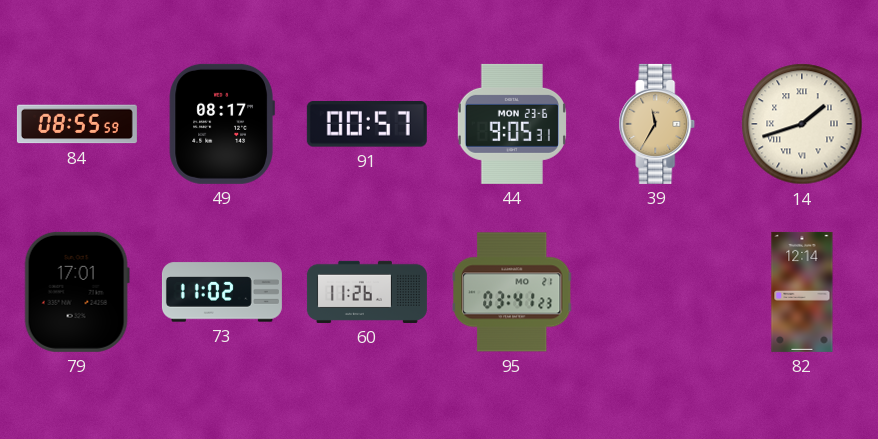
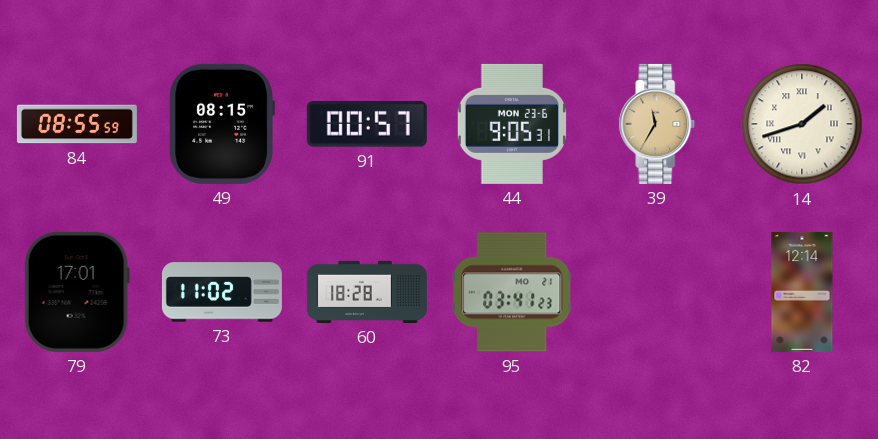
49: 08:17 -> 08:15
60: 11:26 -> 18:28
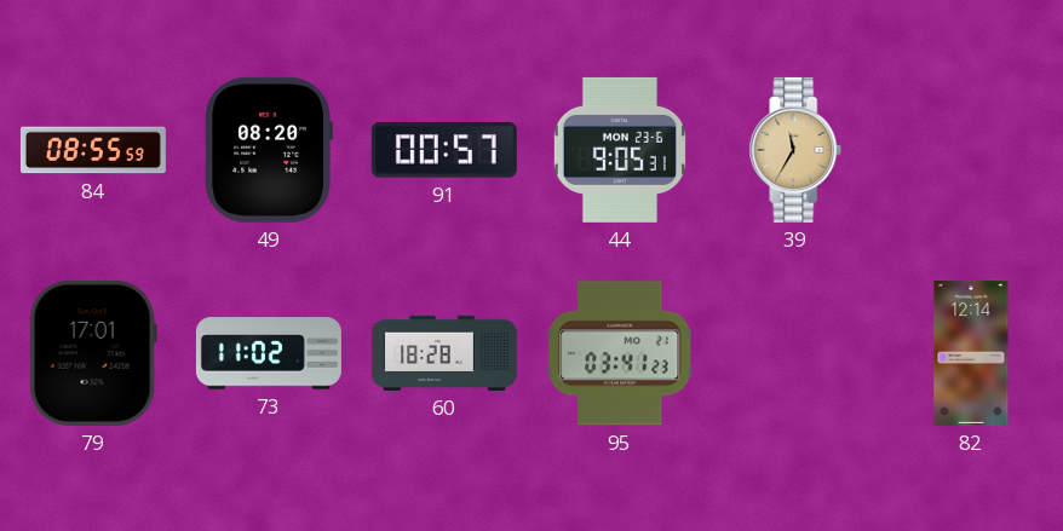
49: 08:15 -> 08:20
14: 1:42 -> none
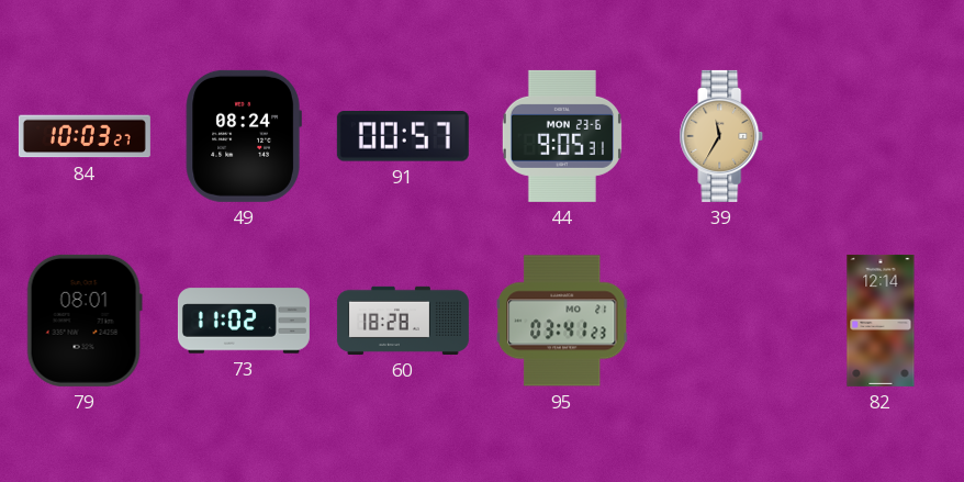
84: 08:55 -> 10:03
49: 08:20 -> 08:24
79: 17:01 -> 08:01
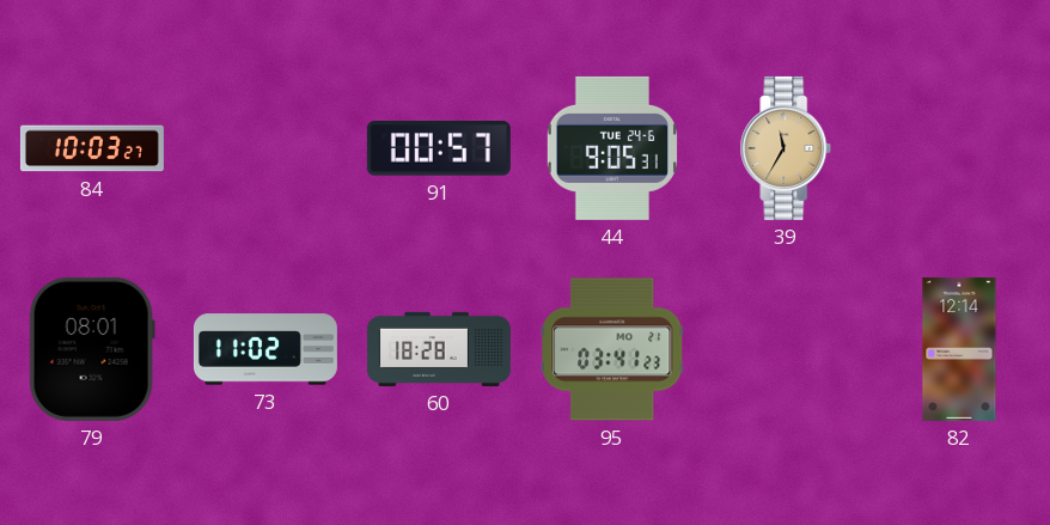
49: 08:24 -> none
44 date: MON 23-6 -> TUE 24-6
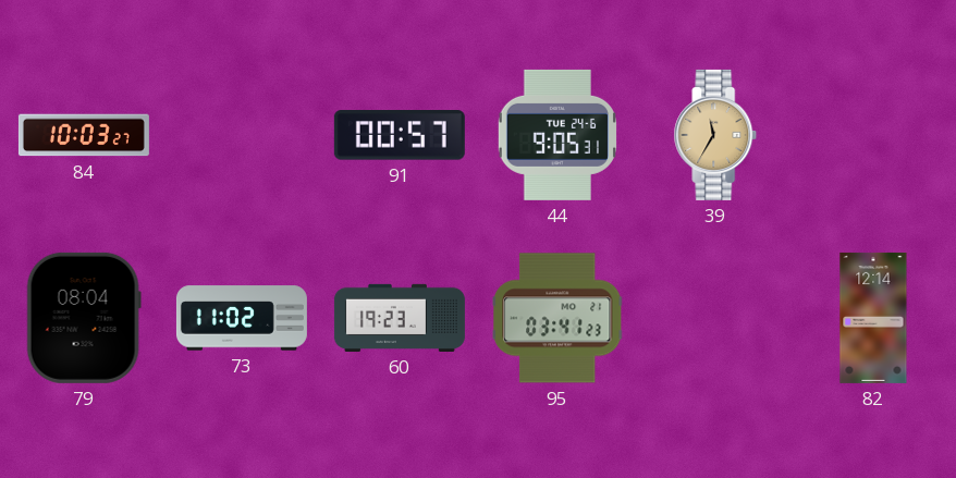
79: 08:01 -> 08:04
60: 18:28 -> 19:23
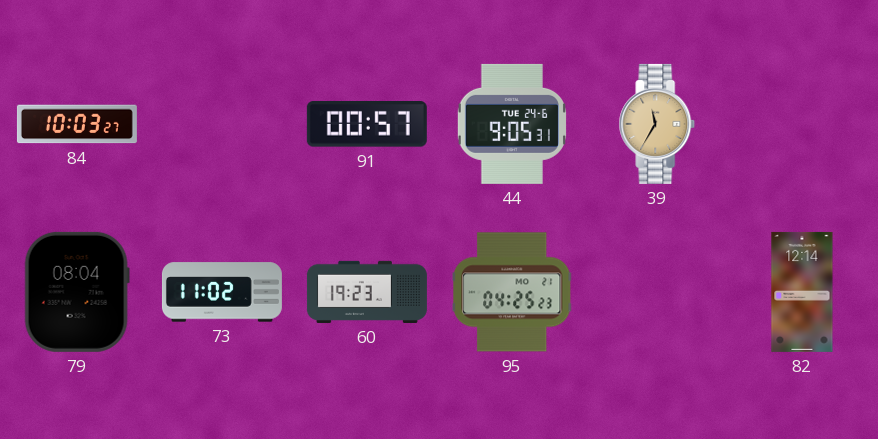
95: 03:41 -> 04:25
